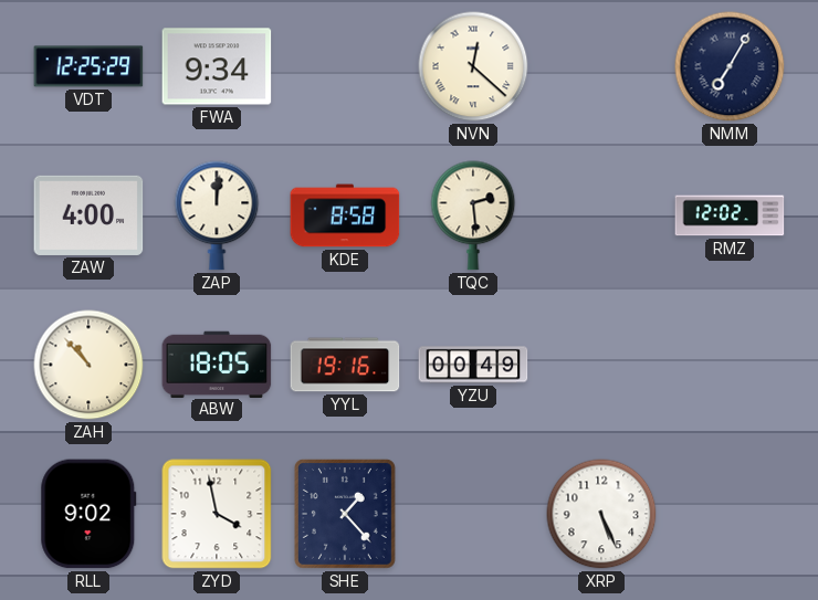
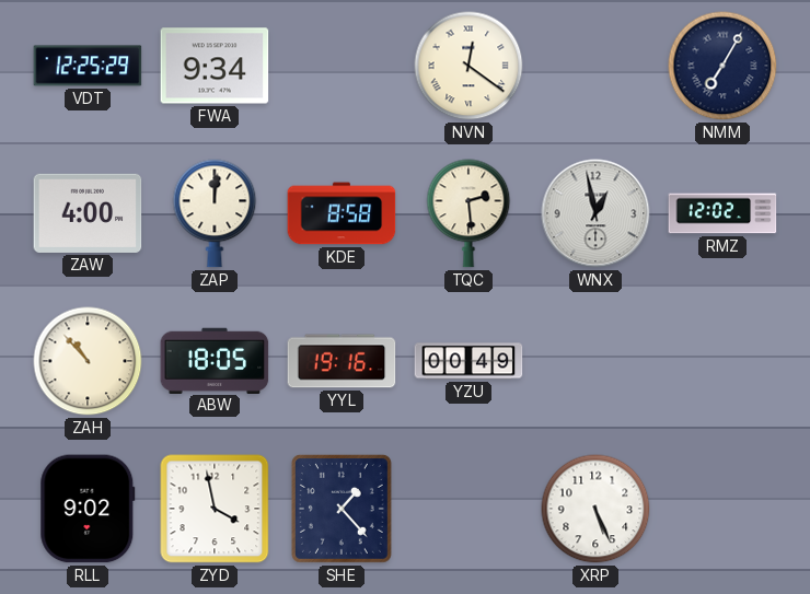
NVN: 12:22 -> 12:21
WNX: none -> 12:58
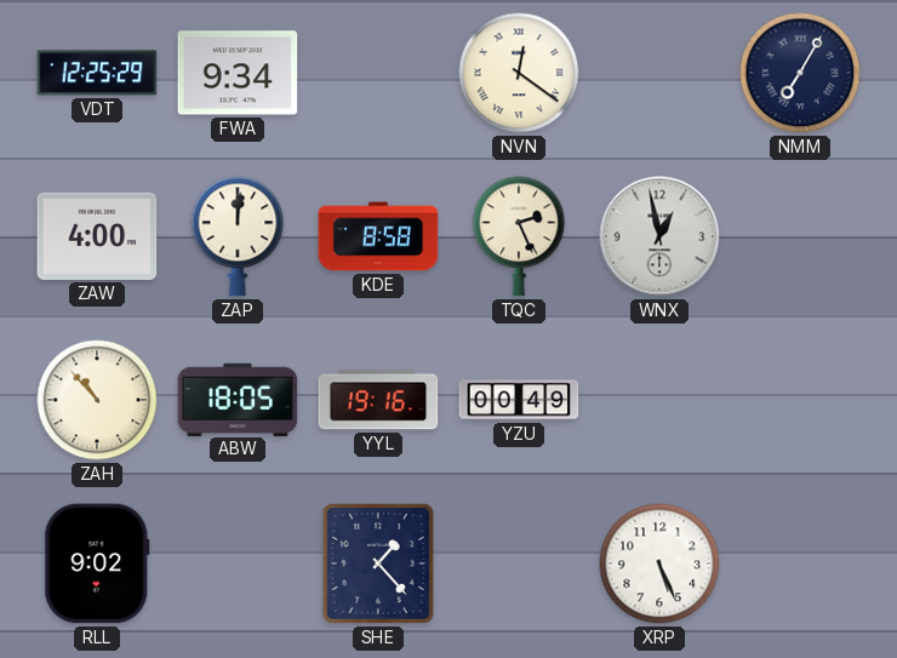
TQC: 2:29 -> 2:26
RMZ: 12:02 -> none
ZYD: 3:58 -> none
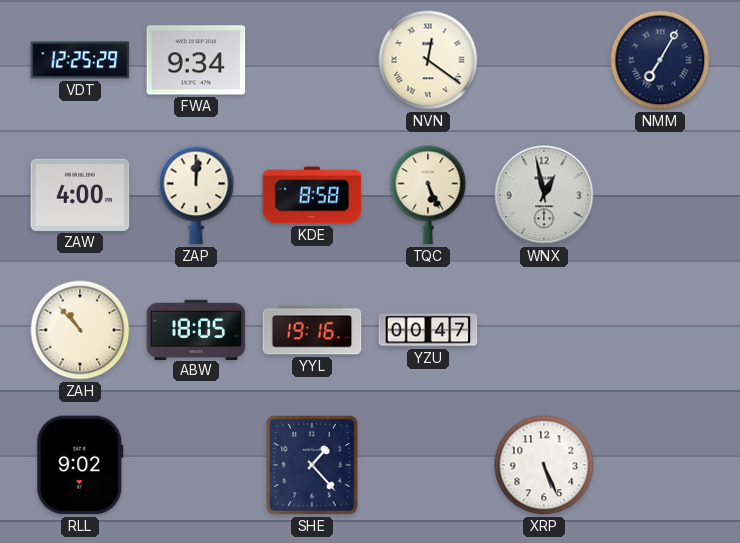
TQC: 2:26 -> 5:26
YZU: 00:49 -> 00:47
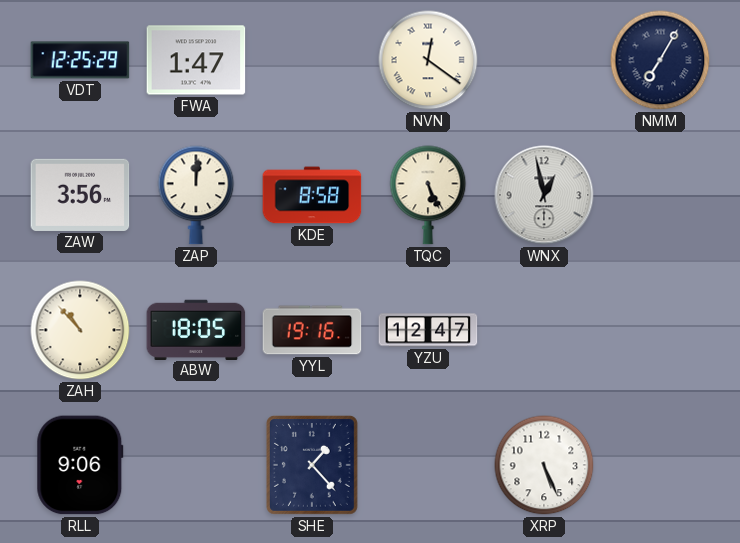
FWA: 9:34 -> 1:47
ZAW: 4:00 -> 3:56
YZU: 00:47 -> 12:47
RLL: 9:02 -> 9:06
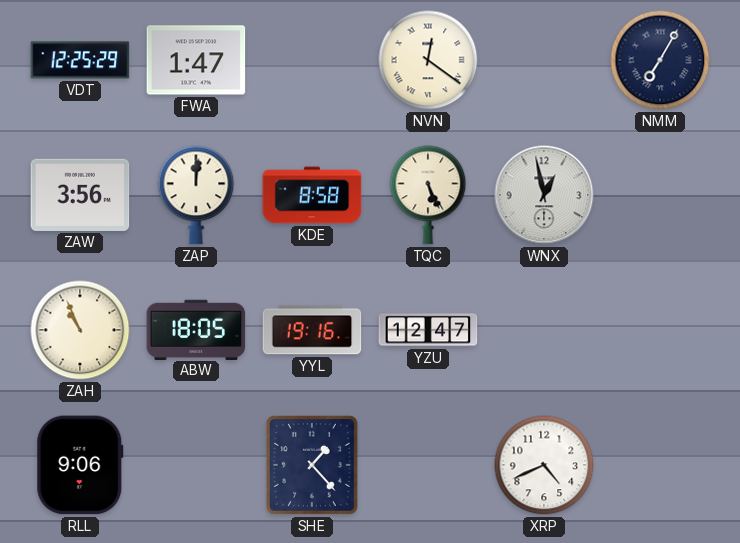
ZAH: 10:53 -> 10:56
XRP: 5:26 -> 4:41
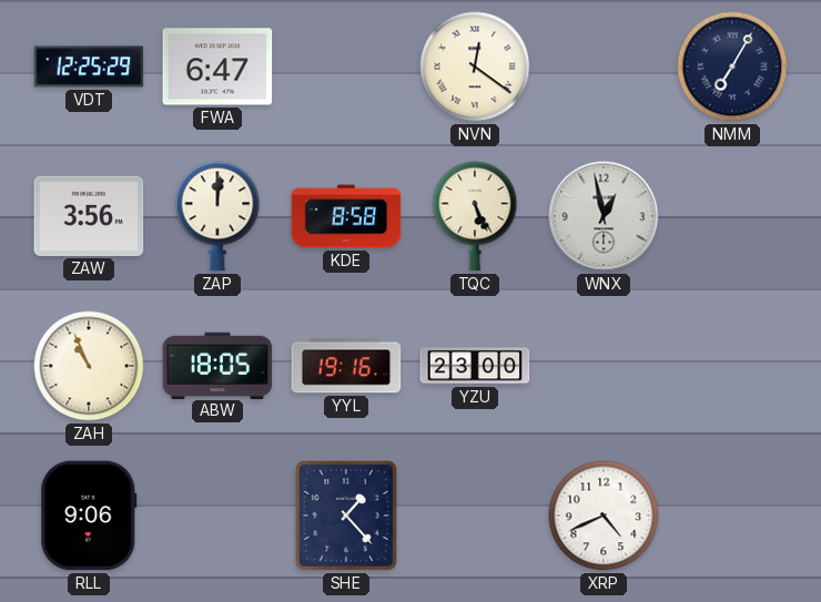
FWA: 1:47 -> 6:47
YZU: 12:47 -> 23:00
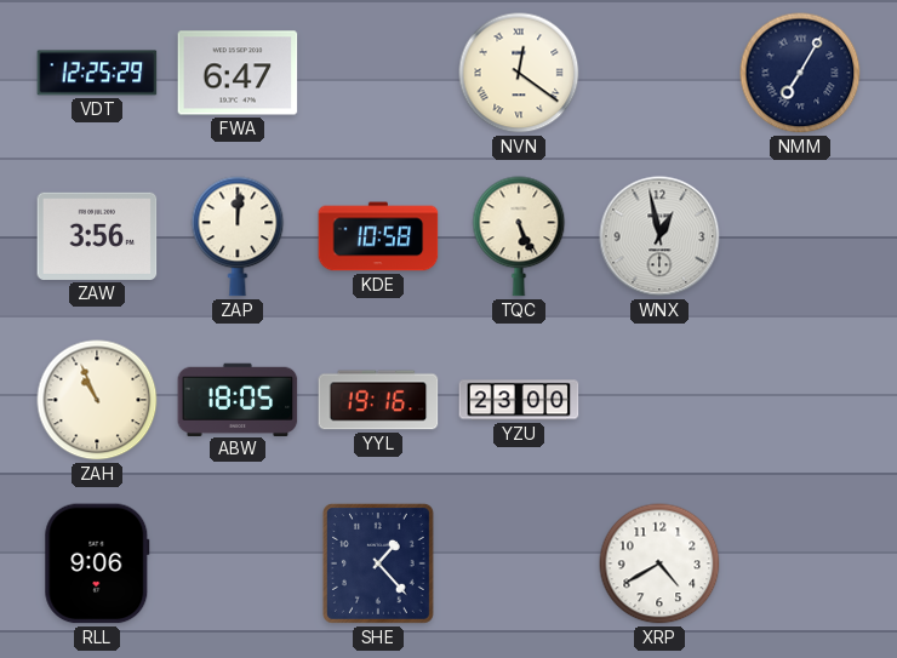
KDE: 8:58 -> 10:58
XRP: 4:41 -> 4:40
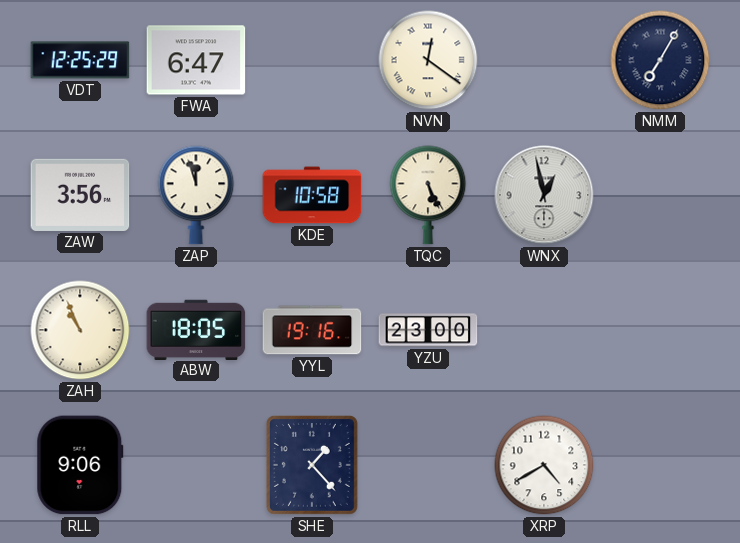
ZAP: 12:01 -> 11:57
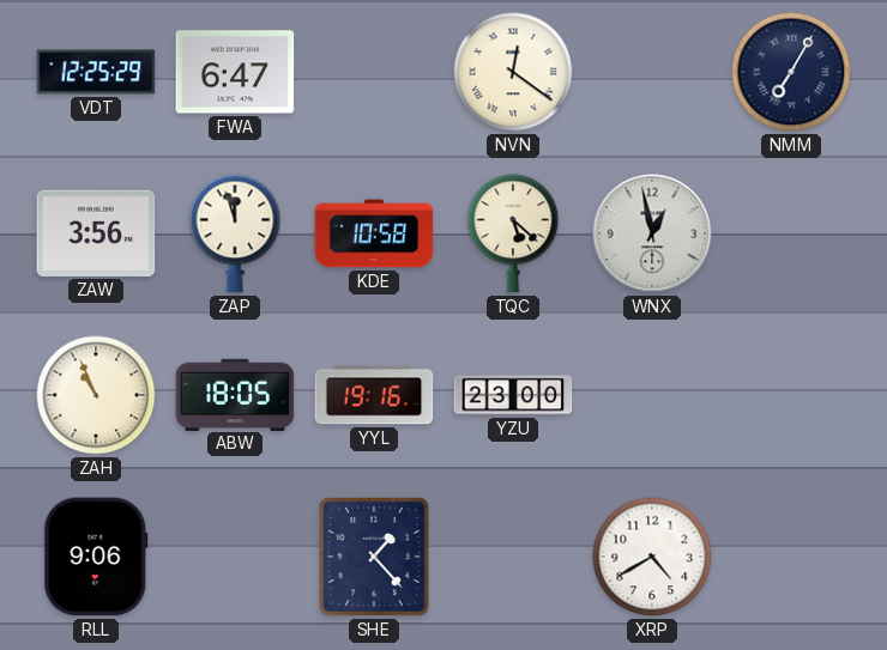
TQC: 5:26 -> 5:22
